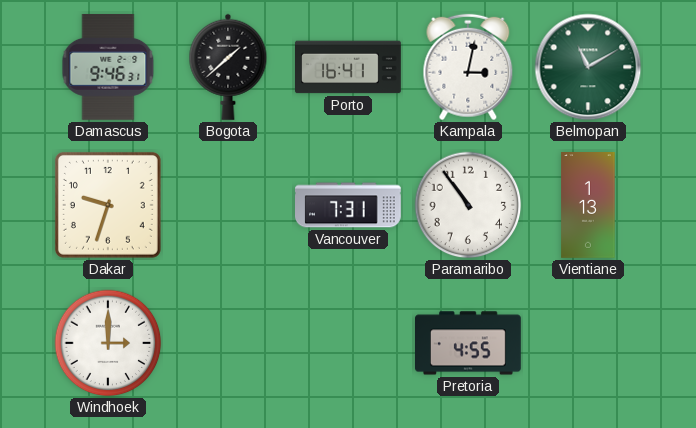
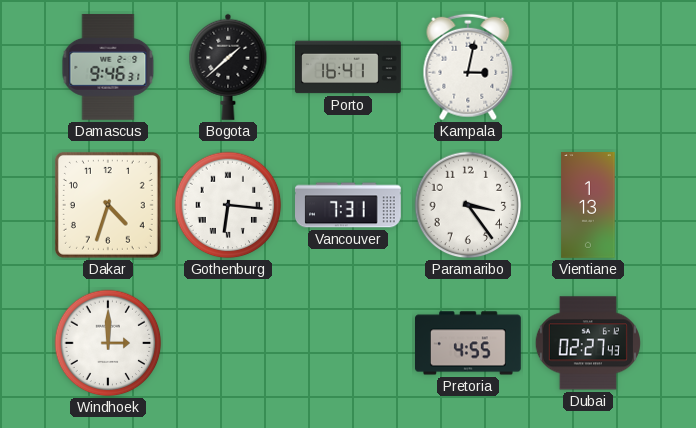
Belmopan: 11:10 -> none
Dakar: 9:33 -> 4:33
Gothenburg: none -> 6:16
Paramaribo: 10:54 -> 3:24
Dubai: none -> 02:27
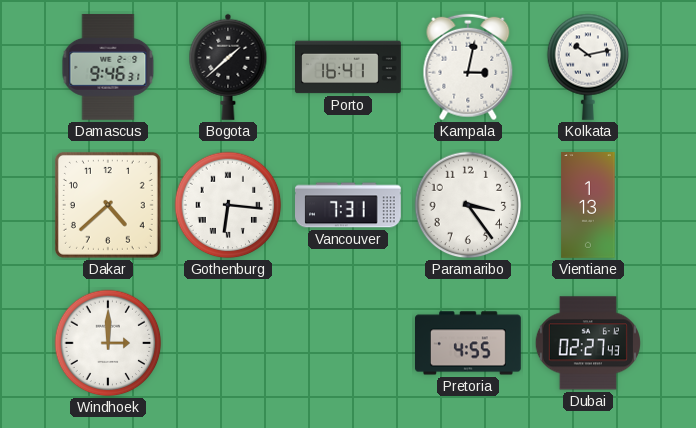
Kolkata: none -> 10:13
Dakar: 4:33 -> 4:38
